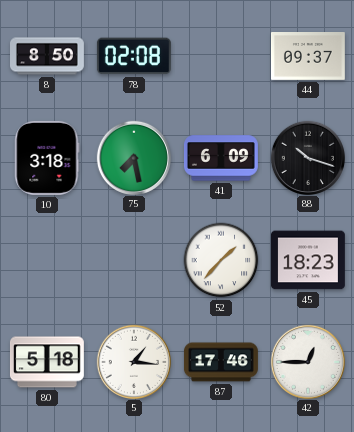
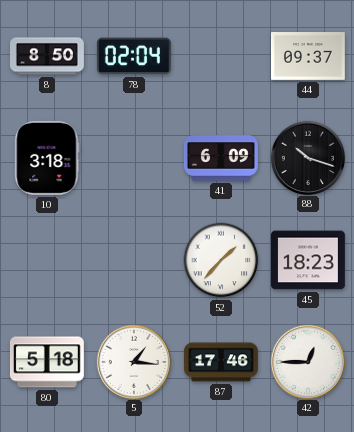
78: 02:08 -> 02:04
75: 7:28 -> none
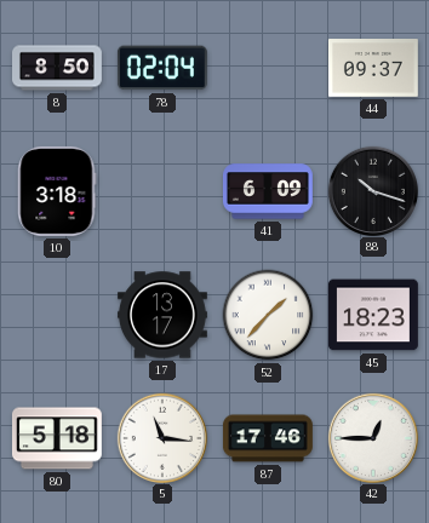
17: none -> 13:17
5: 1:16 -> 11:16
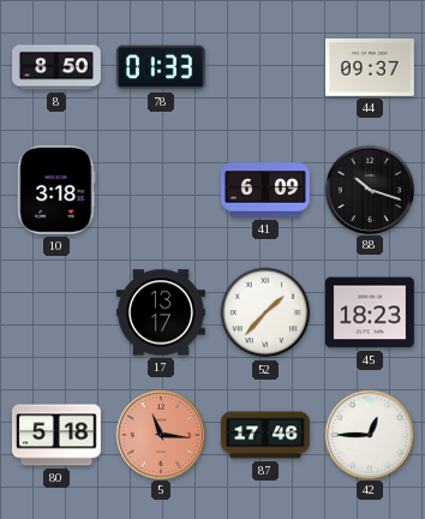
78: 02:04 -> 01:33
5 dial: white -> salmon
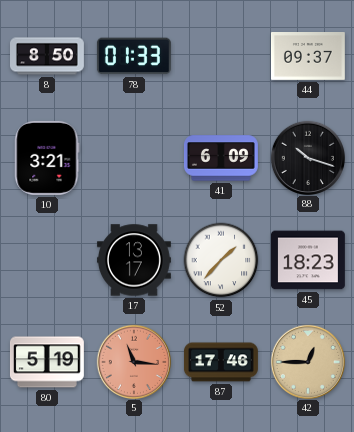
10: 3:18 -> 3:21
80: 5:18 -> 5:19
42 dial: white -> champagne
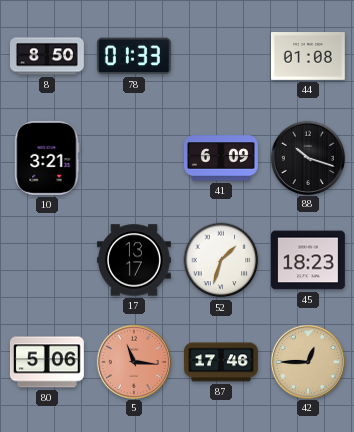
44: 09:37 -> 01:08
52: 1:37 -> 1:33
80: 5:19 -> 5:06
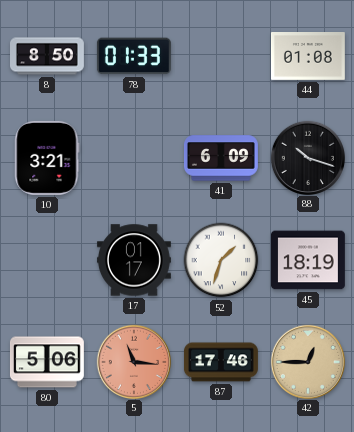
17: 13:17 -> 01:17
45: 18:23 -> 18:19
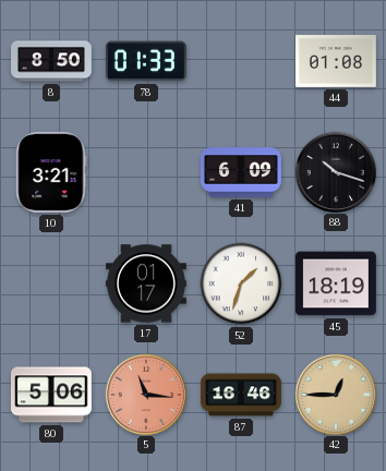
87: 17:46 -> 16:46
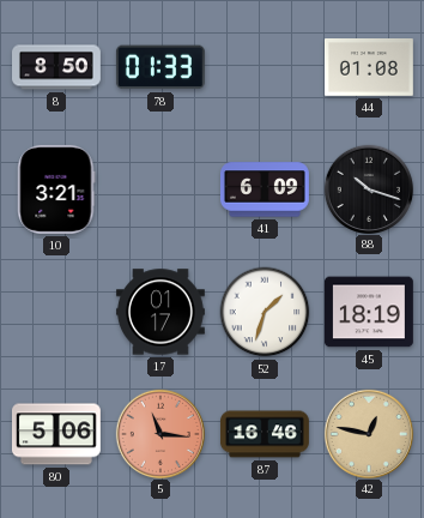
42: 12:45 -> 12:47
